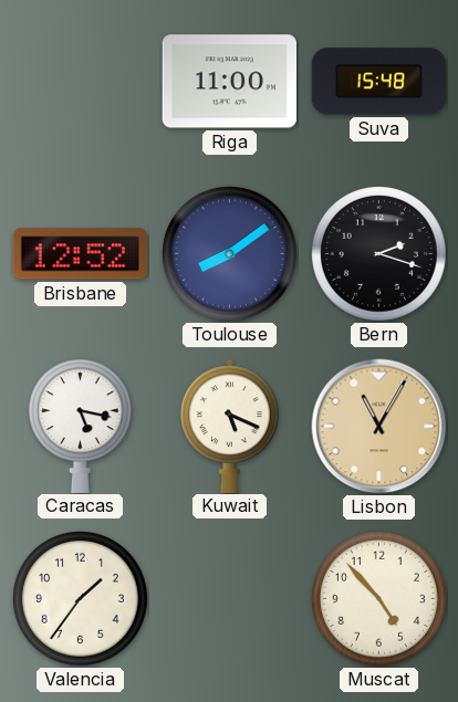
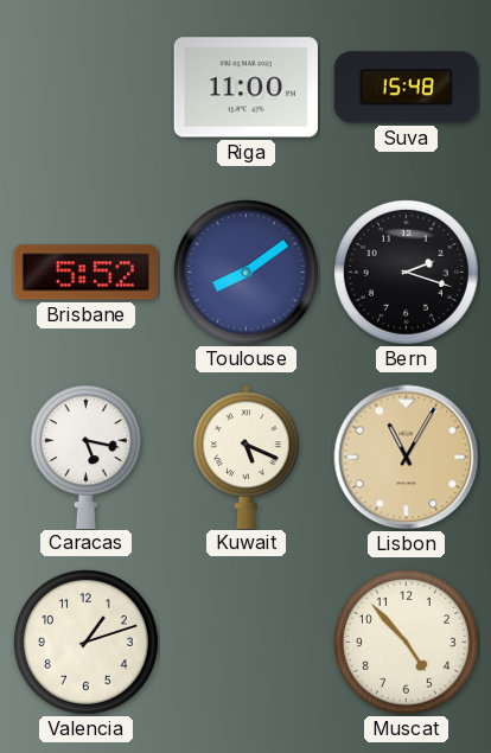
Brisbane: 12:52 -> 5:52
Valencia: 1:36 -> 1:12
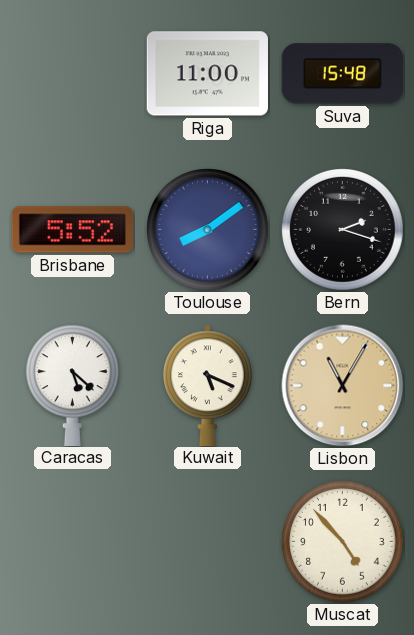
Caracas: 5:17 -> 5:22
Valencia: 1:12 -> none
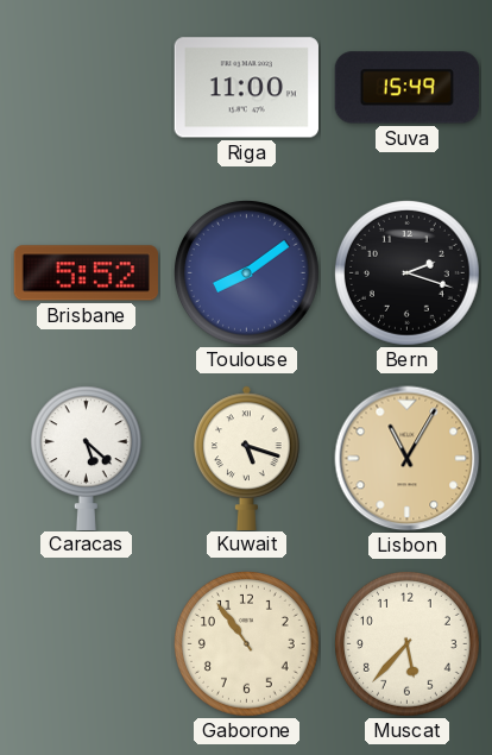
Suva: 15:48 -> 15:49
Kuwait: 5:19 -> 5:18
Gaborone: none -> 10:54
Muscat: 4:53 -> 5:37
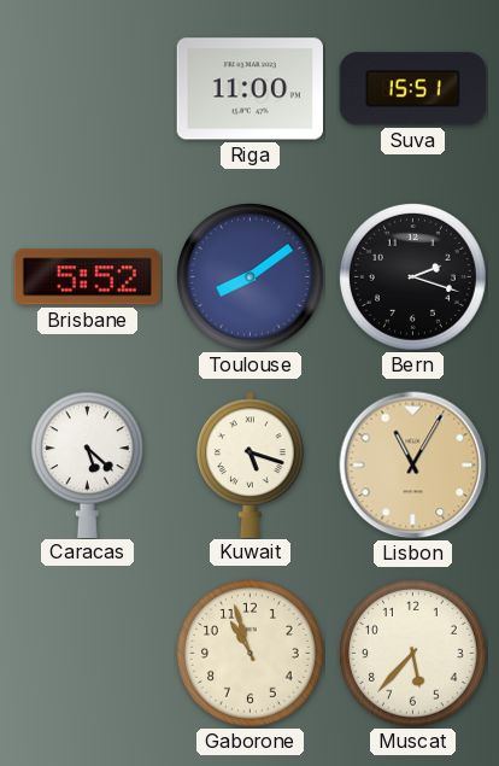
Suva: 15:49 -> 15:51
Gaborone: 10:54 -> 10:57
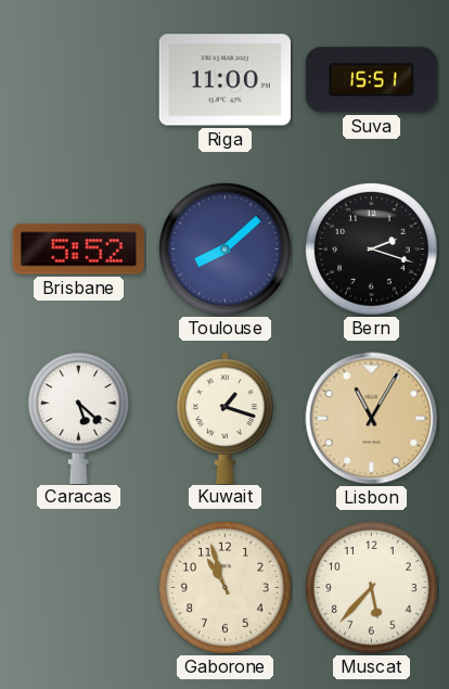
Toulouse: 8:09 -> 8:08
Kuwait: 5:18 -> 1:18
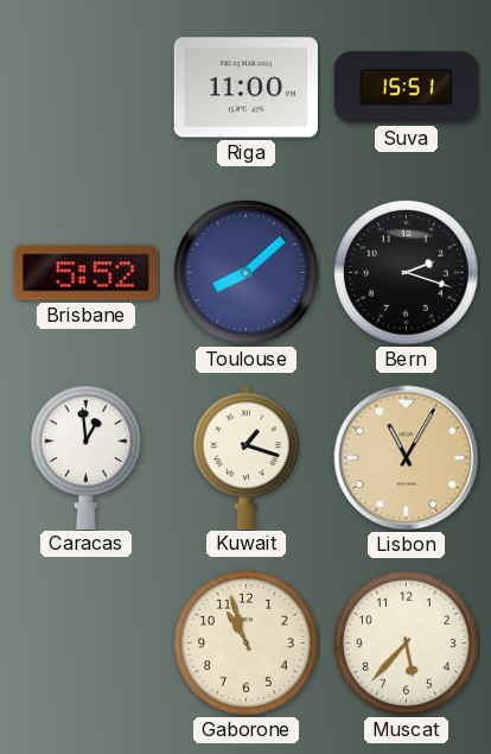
Caracas: 5:22 -> 12:59
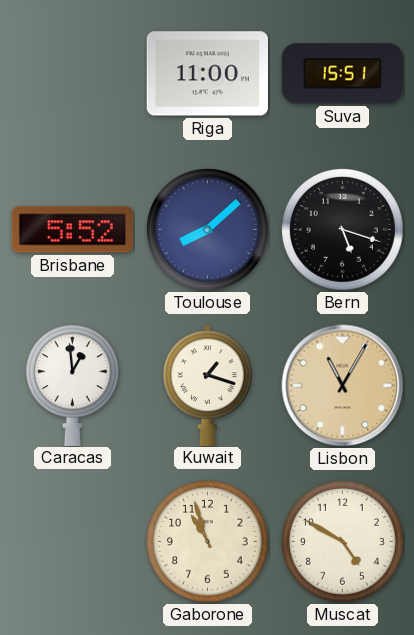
Bern: 2:18 -> 5:18
Muscat: 5:37 -> 4:50
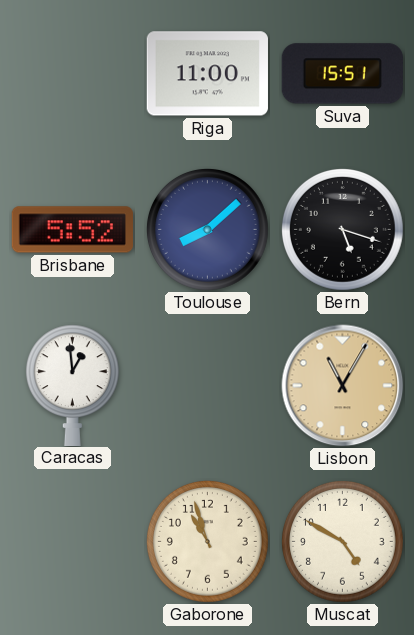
Kuwait: 1:18 -> none
